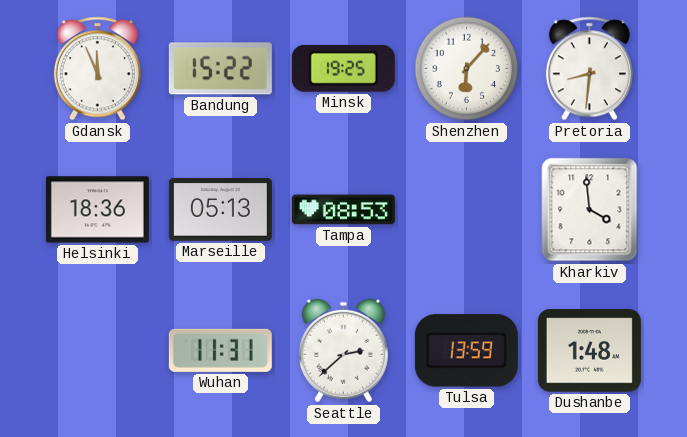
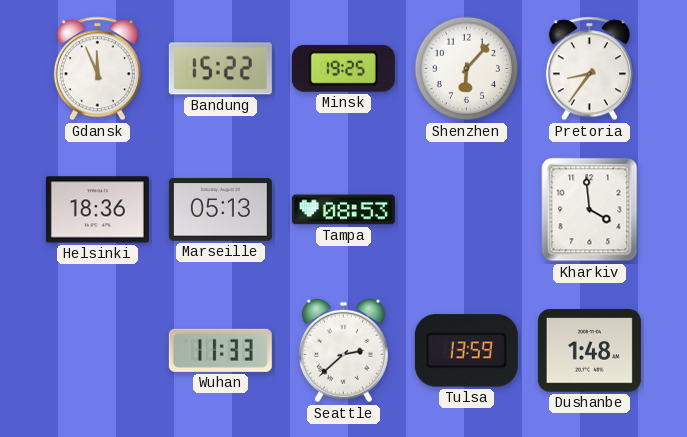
Pretoria: 8:31 -> 8:36
Wuhan: 11:31 -> 11:33
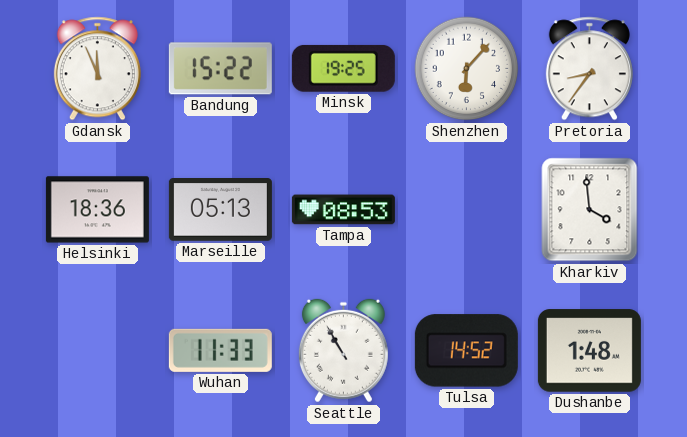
Seattle: 2:38 -> 10:55
Tulsa: 13:59 -> 14:52
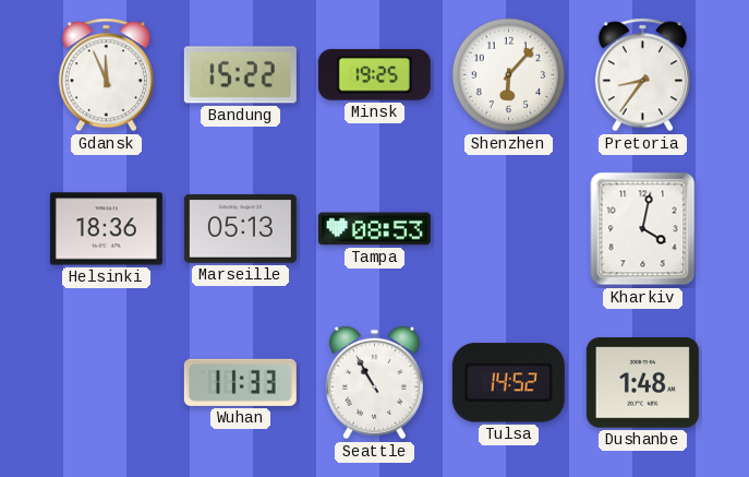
Kharkiv: 3:59 -> 4:02
